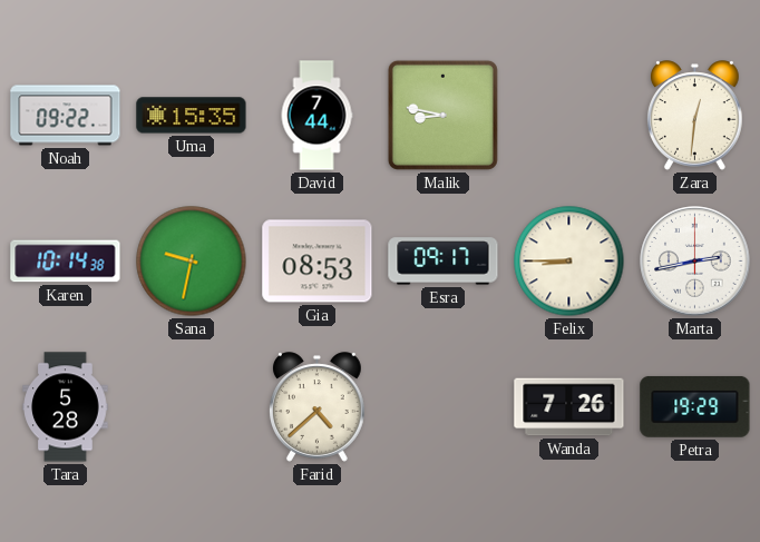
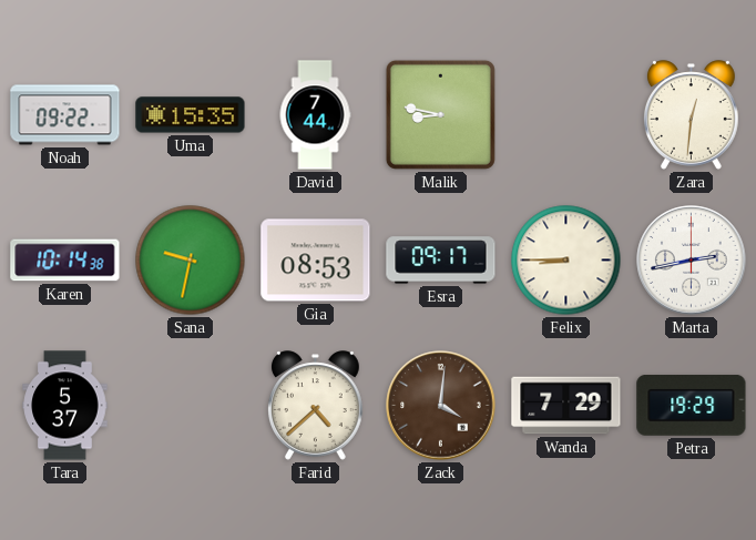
Tara: 5:28 -> 5:37
Zack: none -> 4:01
Wanda: 7:26 -> 7:29
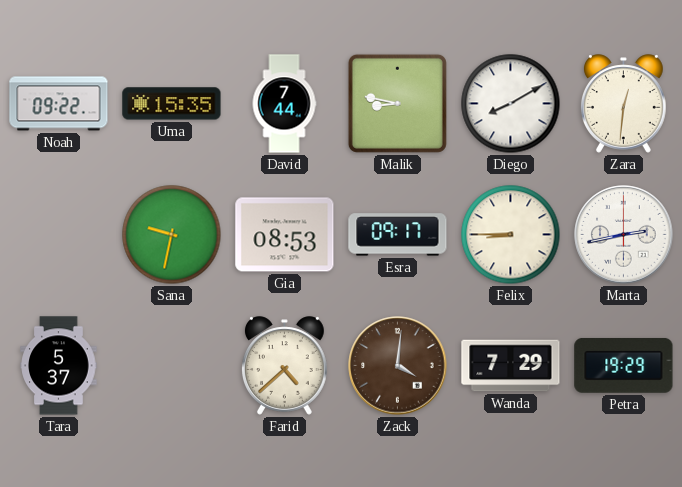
Diego: none -> 8:10
Karen: 10:14 -> none
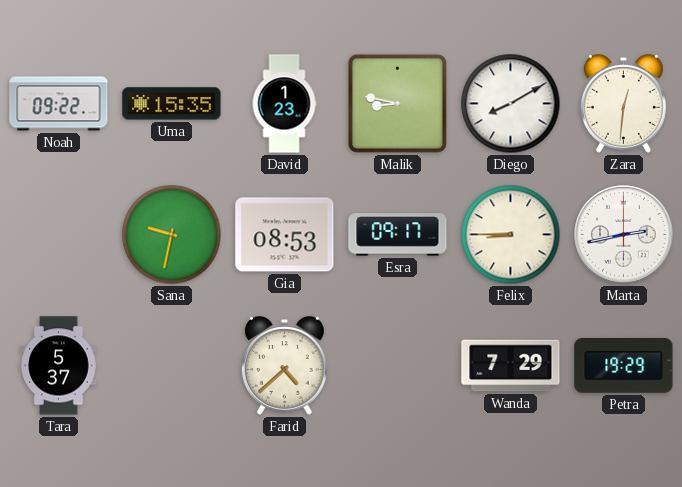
David: 7:44 -> 1:23
Zack: 4:01 -> none
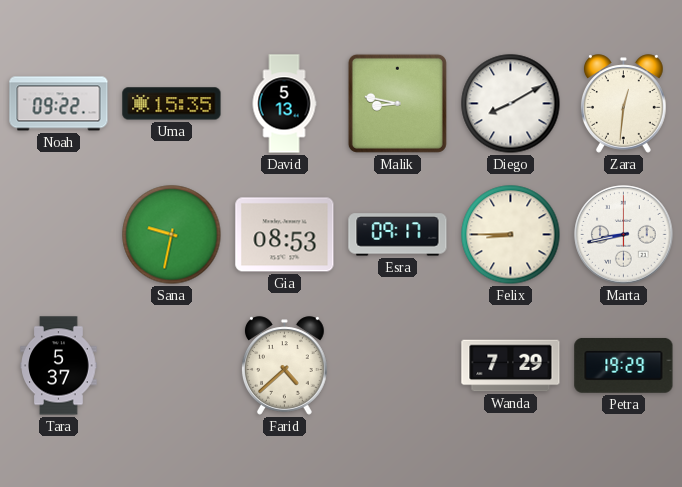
David: 1:23 -> 5:13
Marta: 2:43 -> 8:43
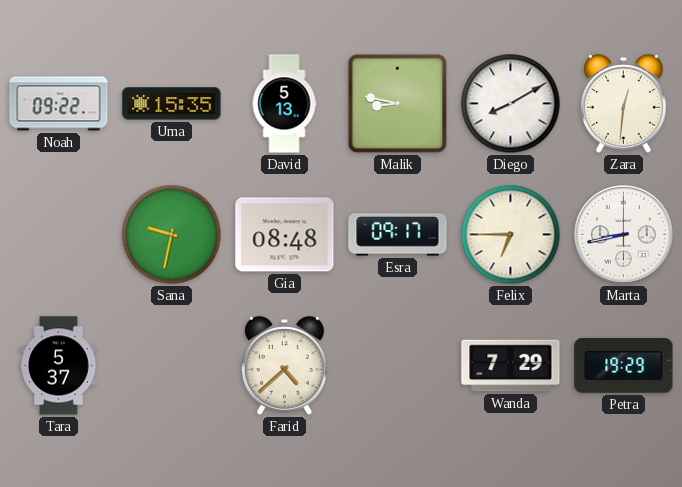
Gia: 08:53 -> 08:48
Felix: 8:45 -> 6:45
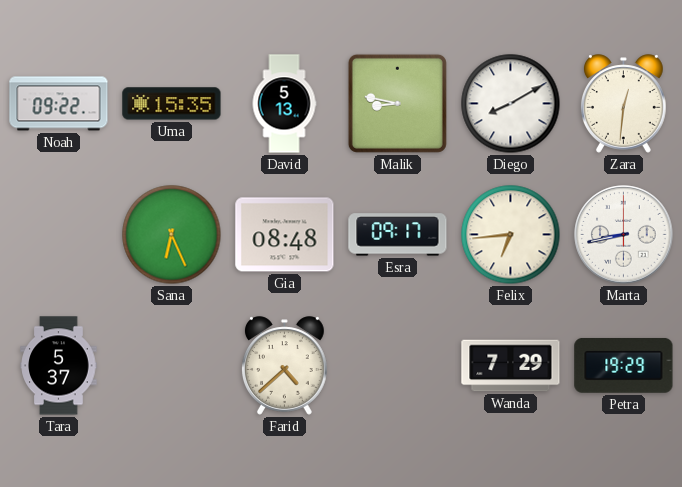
Sana: 9:32 -> 6:26
Felix: 6:45 -> 6:44
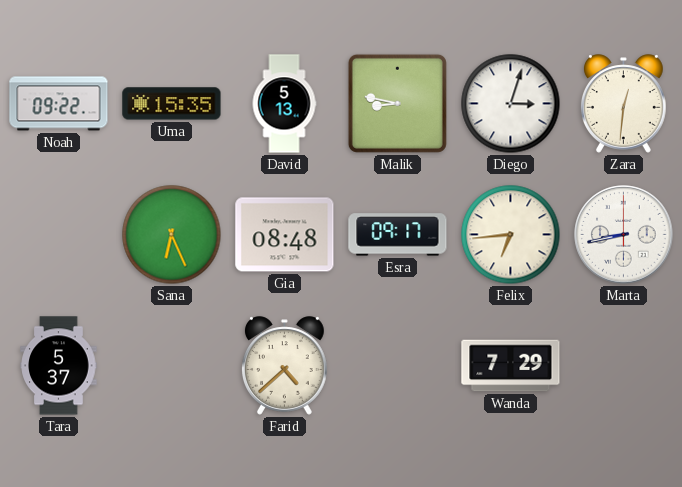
Diego: 8:10 -> 3:03
Petra: 19:29 -> none
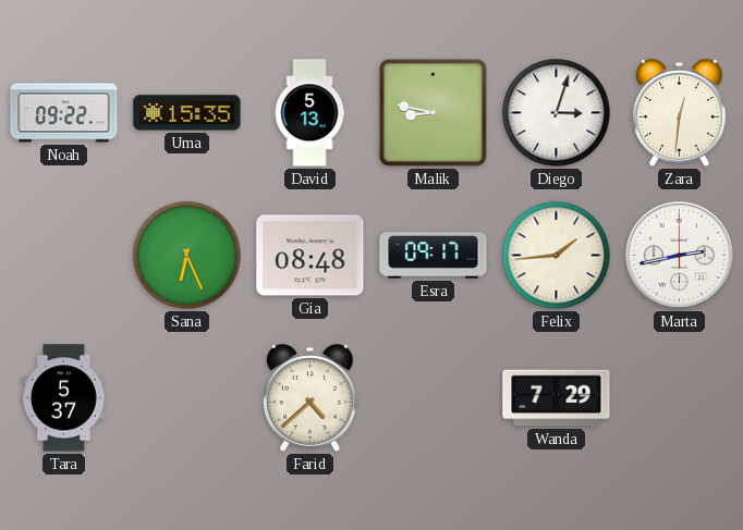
Felix: 6:44 -> 1:44
Marta: 8:43 -> 2:43
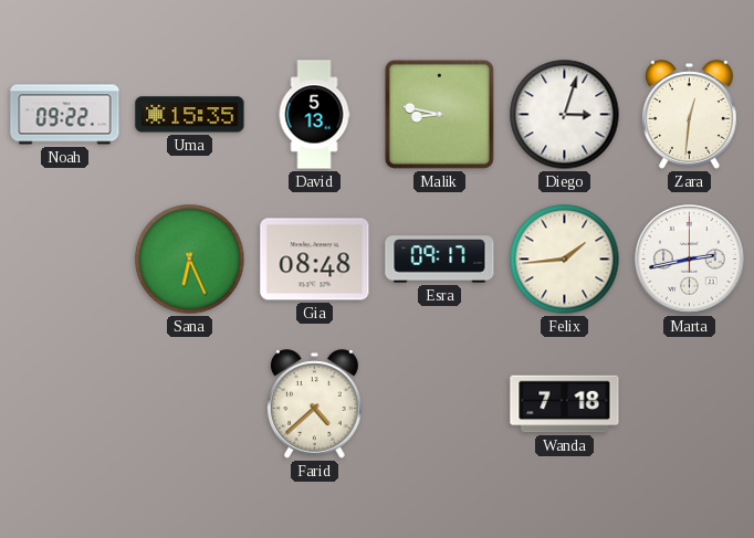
Tara: 5:37 -> none
Wanda: 7:29 -> 7:18
